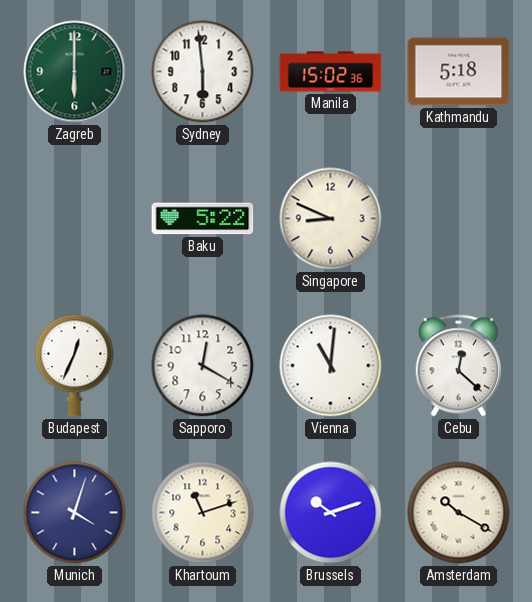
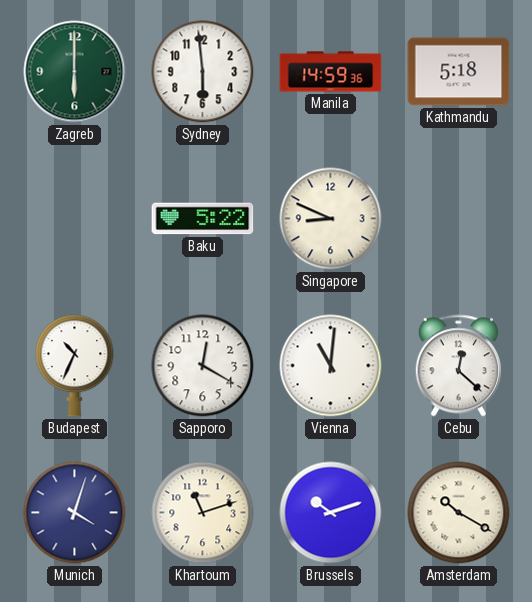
Manila: 15:02 -> 14:59
Budapest: 12:34 -> 10:34
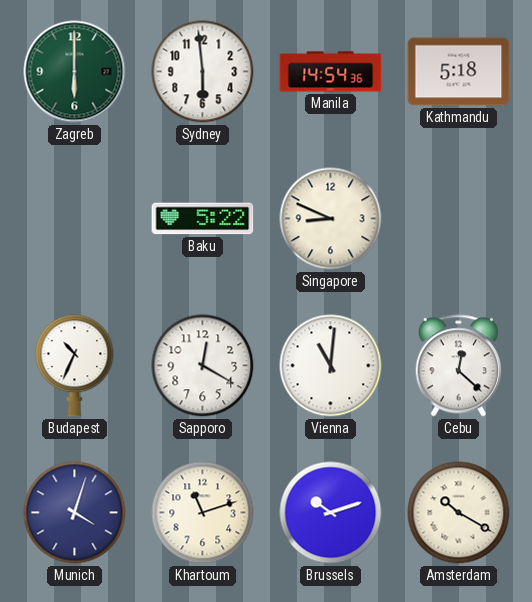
Manila: 14:59 -> 14:54
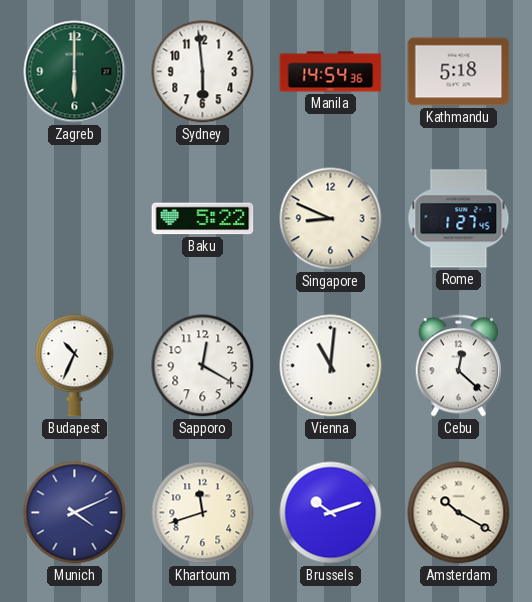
Rome: none -> 1:27
Munich: 4:03 -> 4:11
Khartoum: 11:12 -> 11:42
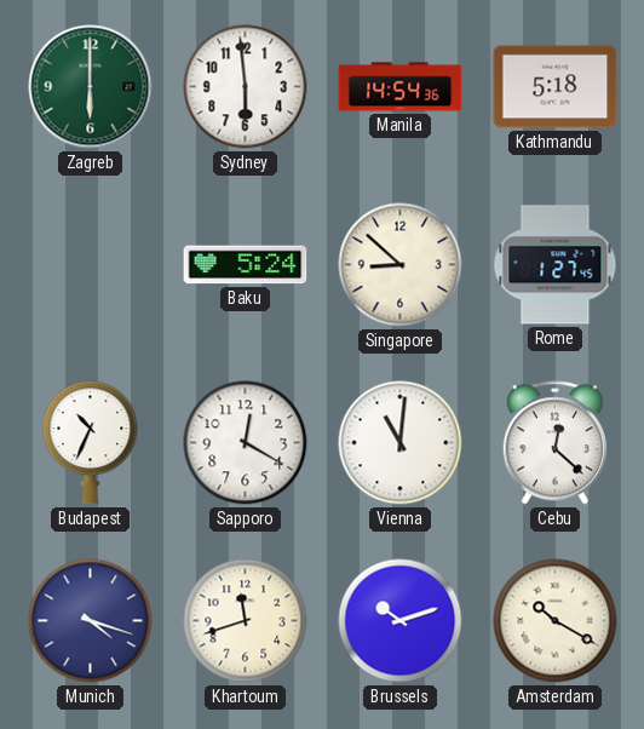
Baku: 5:22 -> 5:24
Singapore: 8:49 -> 8:52
Munich: 4:11 -> 4:18
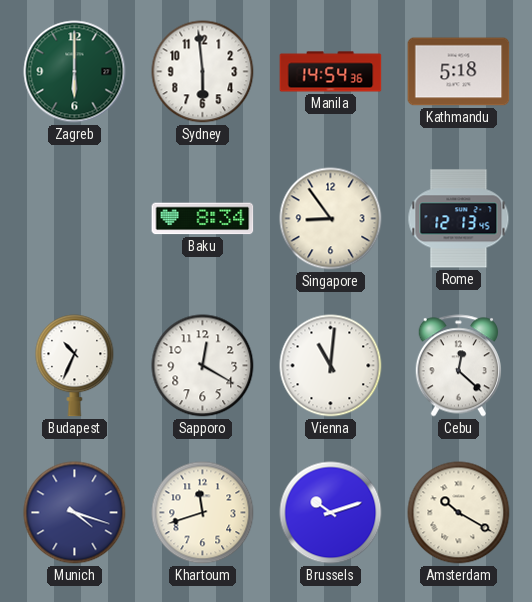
Baku: 5:24 -> 8:34
Singapore: 8:52 -> 8:54
Rome: 1:27 -> 12:13
